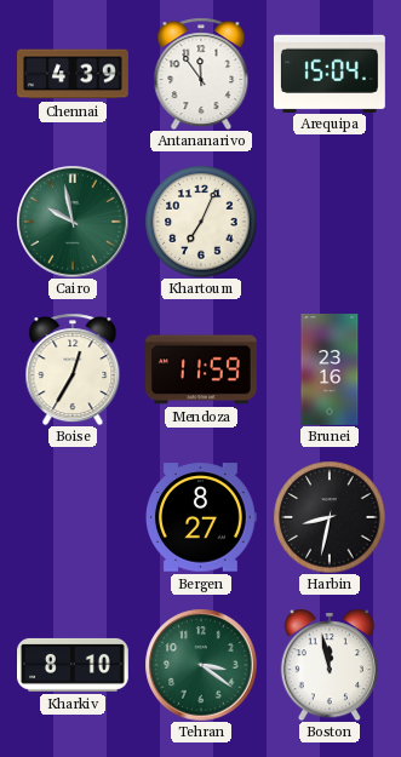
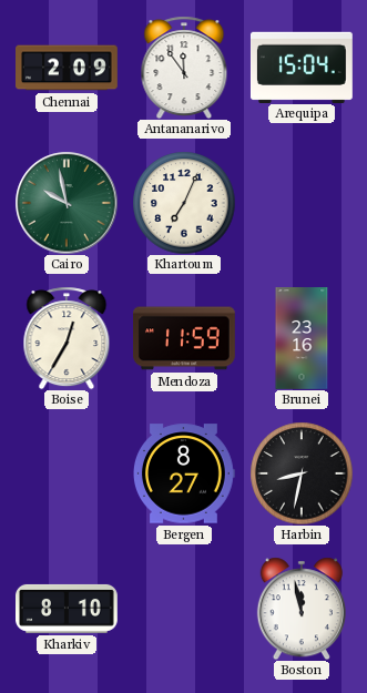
Chennai: 4:39 -> 2:09
Tehran: 3:21 -> none
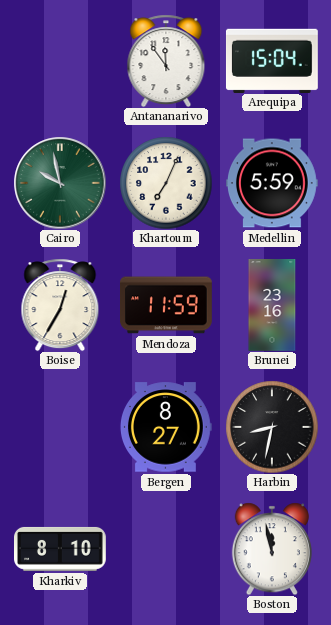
Chennai: 2:09 -> none
Medellin: none -> 5:59
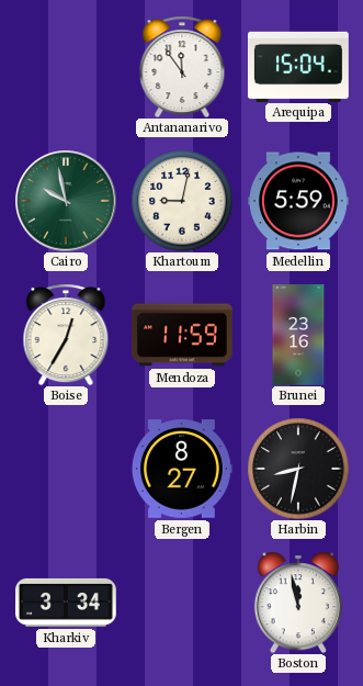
Khartoum: 7:04 -> 9:02
Kharkiv: 8:10 -> 3:34
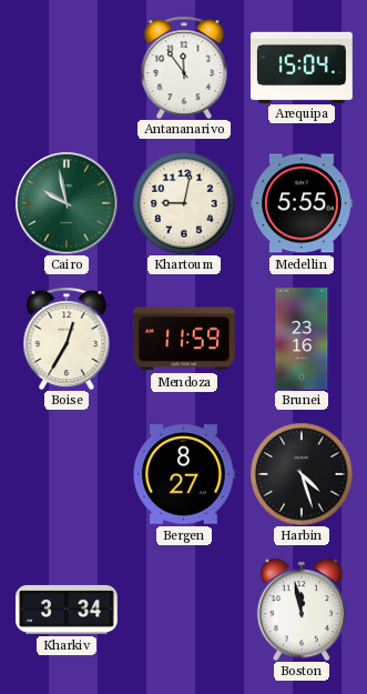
Medellin: 5:59 -> 5:55
Harbin: 8:32 -> 4:27
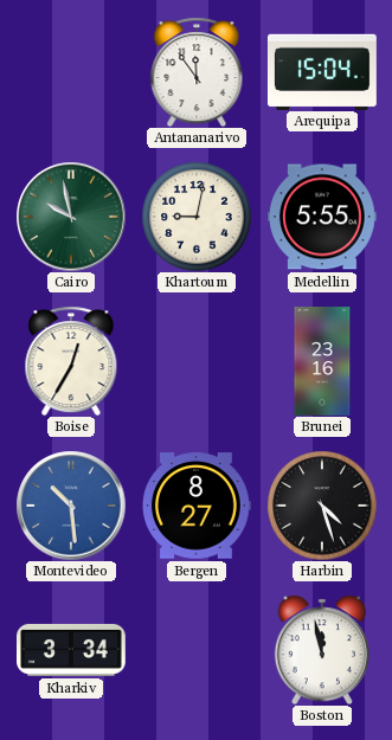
Mendoza: 11:59 -> none
Montevideo: none -> 10:29
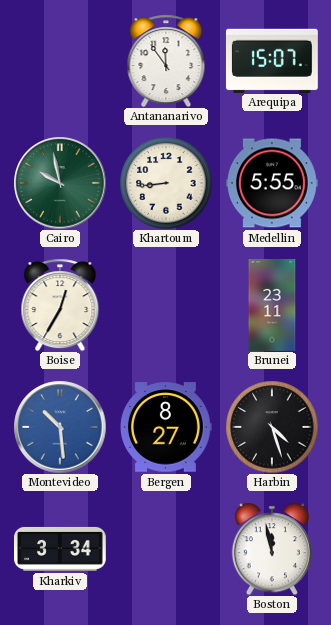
Arequipa: 15:04 -> 15:07
Khartoum: 9:02 -> 8:44
Brunei: 23:16 -> 23:11
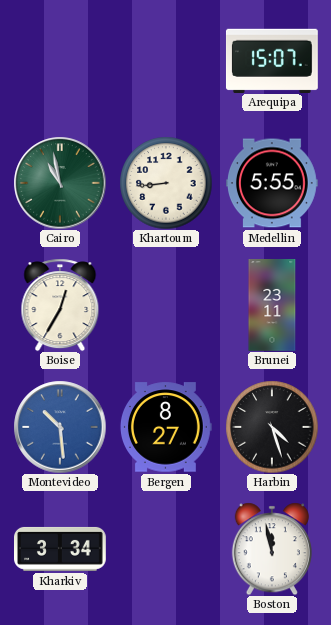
Antananarivo: 11:54 -> none
Cairo: 9:58 -> 10:58
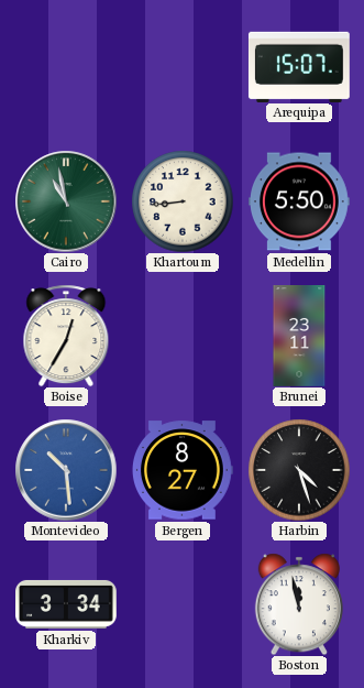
Medellin: 5:55 -> 5:50
